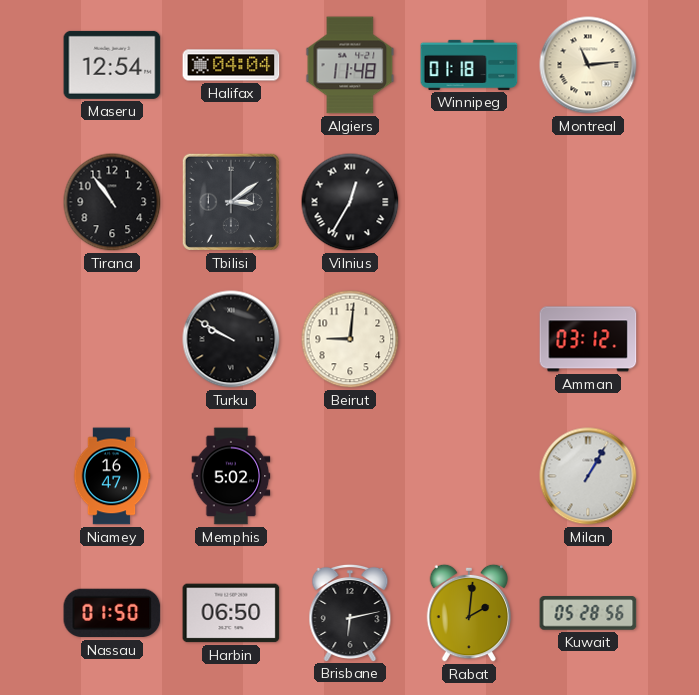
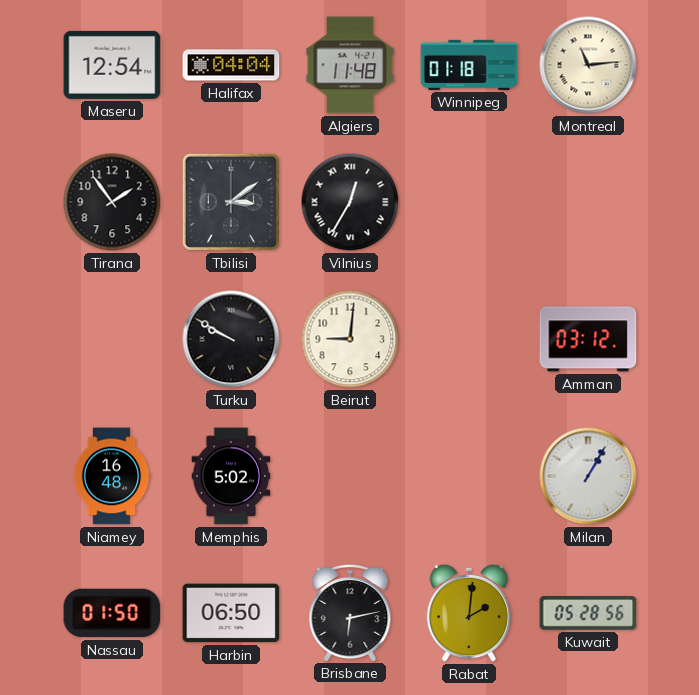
Tirana: 10:54 -> 1:54
Niamey: 16:47 -> 16:48
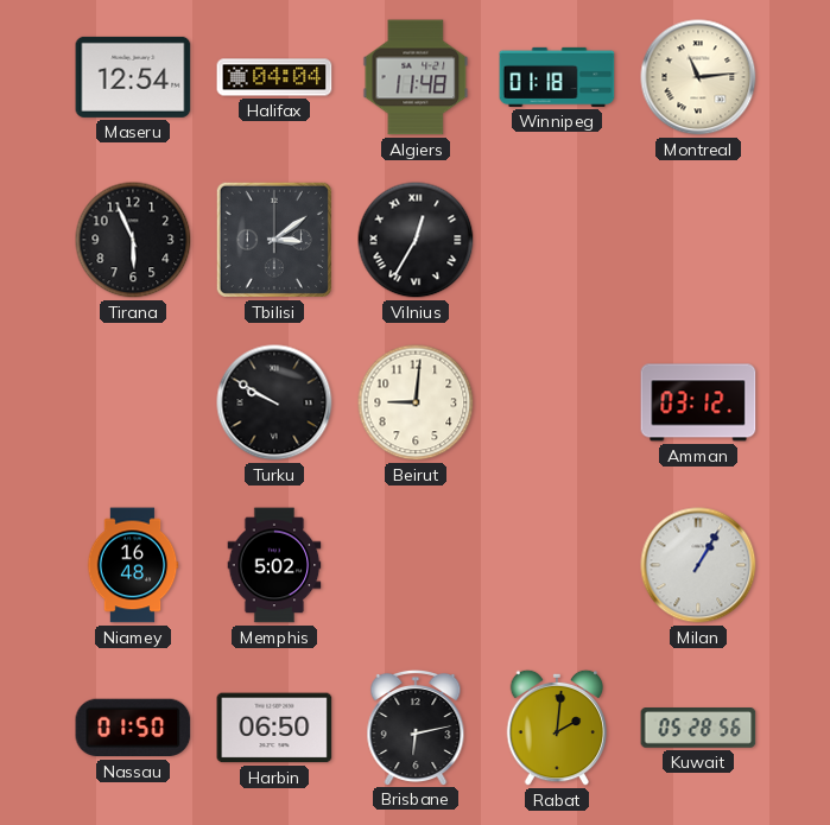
Tirana: 1:54 -> 5:56
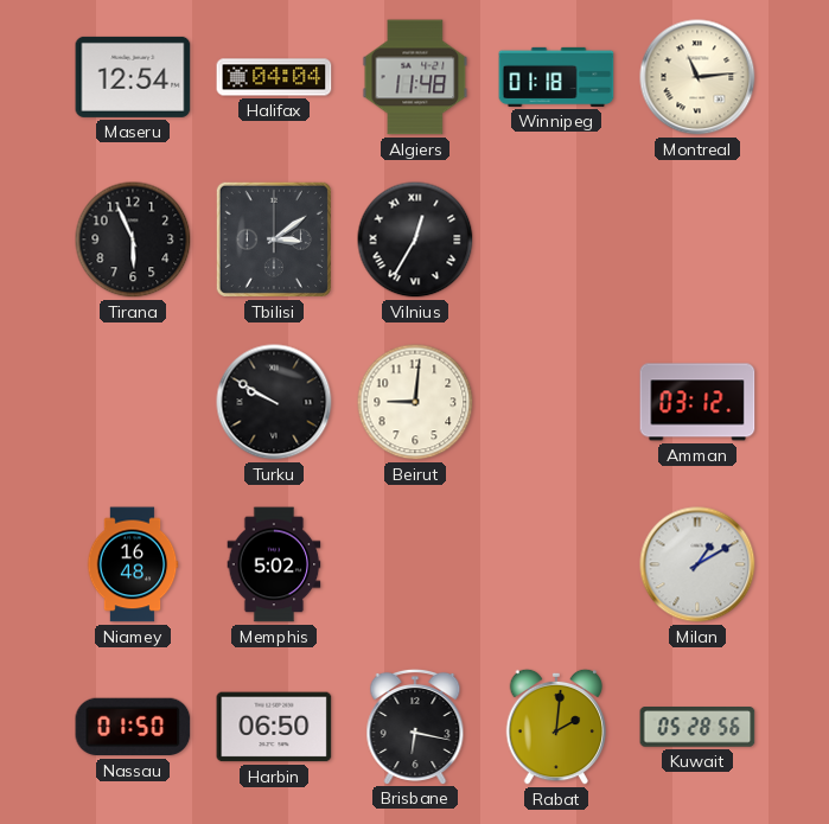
Milan: 1:05 -> 1:10
Brisbane: 6:13 -> 6:17
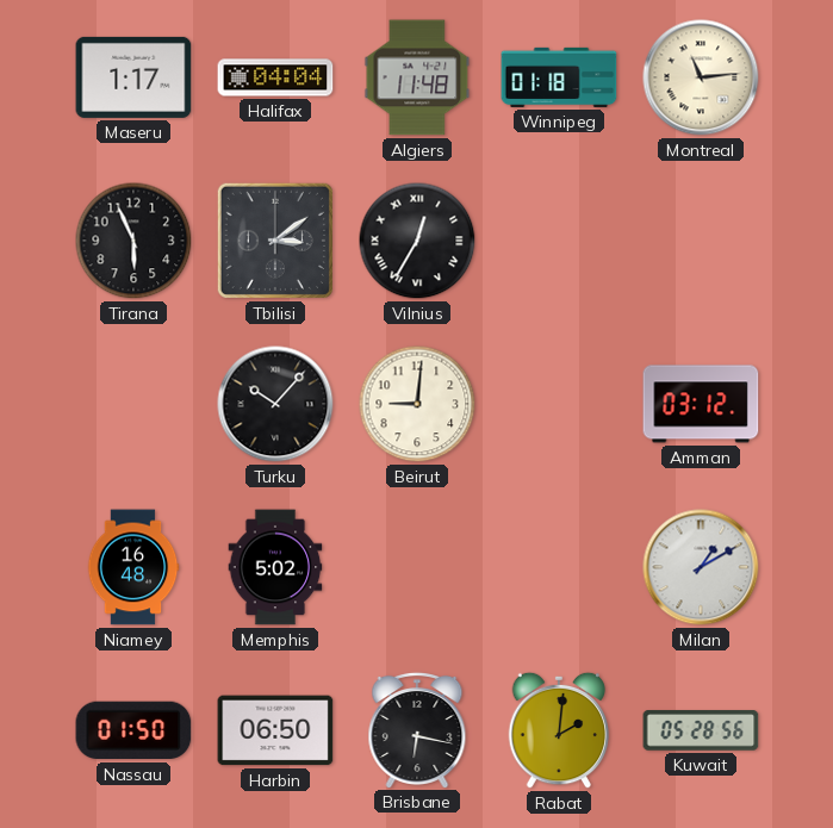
Maseru: 12:54 -> 1:17
Turku: 9:50 -> 10:07
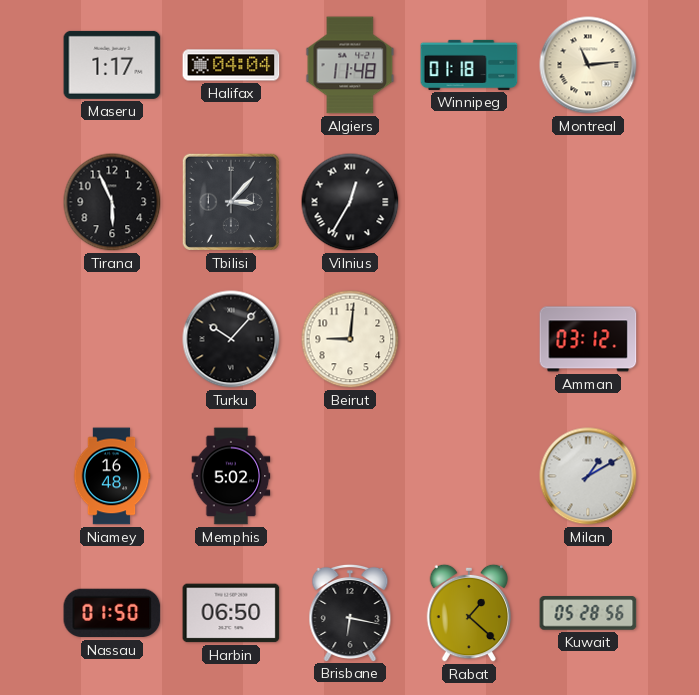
Tbilisi: 3:09 -> 3:07
Rabat: 2:01 -> 1:22
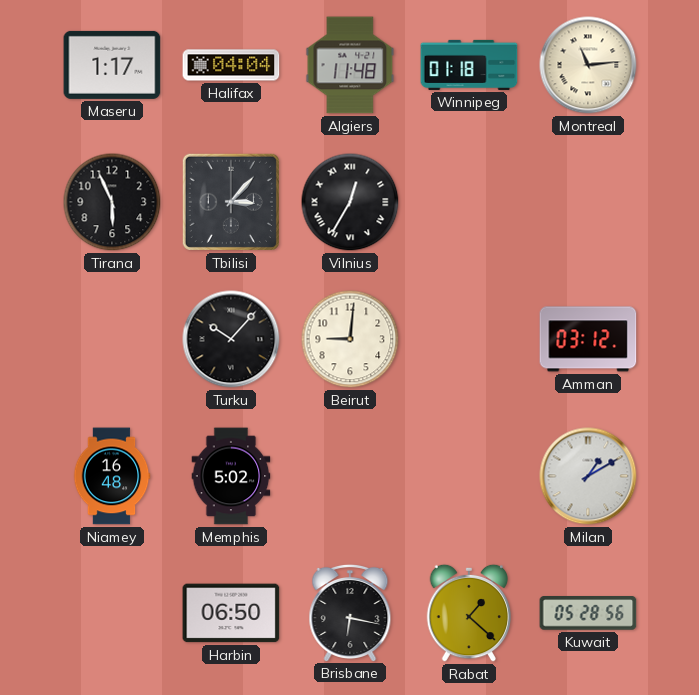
Nassau: 01:50 -> none
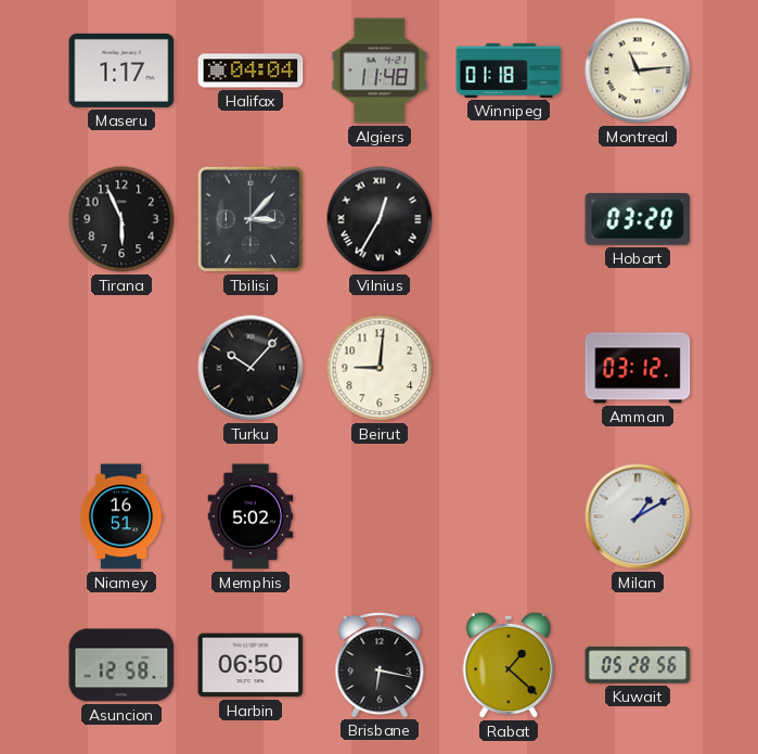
Hobart: none -> 03:20
Niamey: 16:48 -> 16:51
Asuncion: none -> 12:58
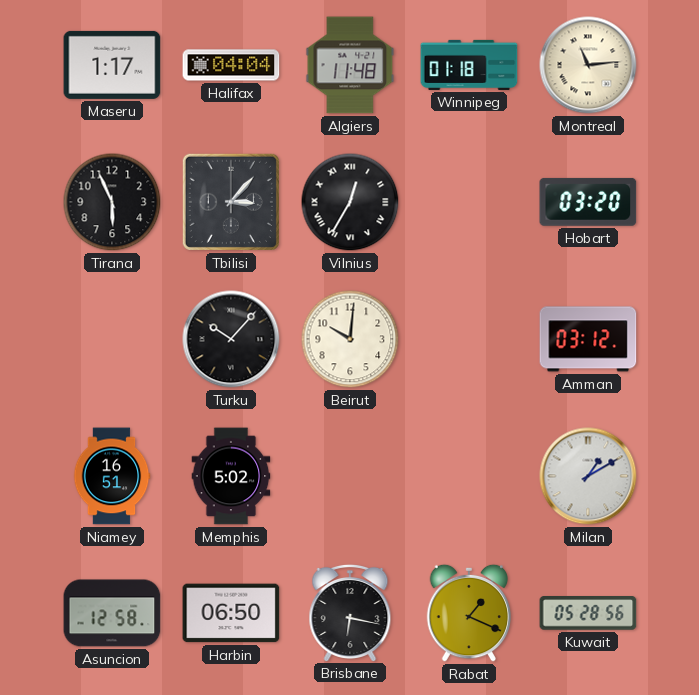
Beirut: 9:01 -> 10:01
Rabat: 1:22 -> 1:19
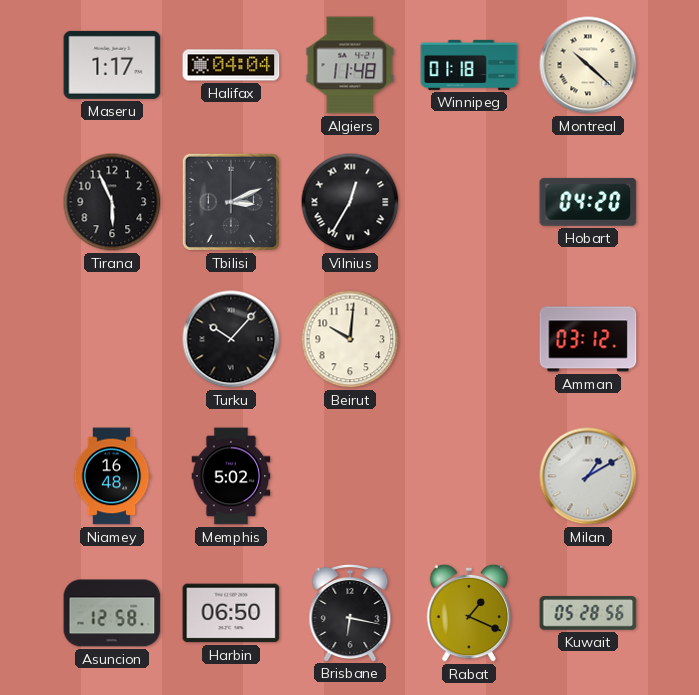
Montreal: 11:14 -> 10:22
Tbilisi: 3:07 -> 3:11
Hobart: 03:20 -> 04:20
Niamey: 16:51 -> 16:48
